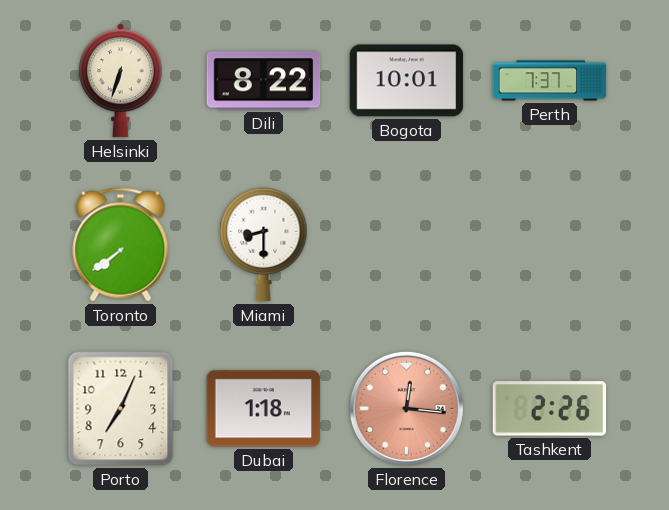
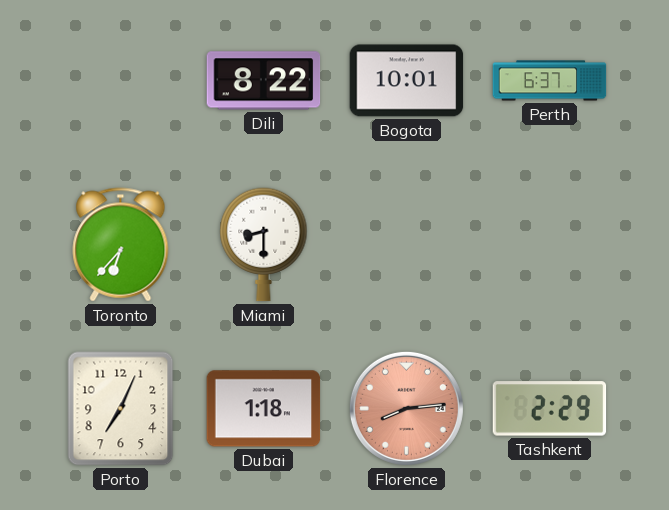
Helsinki: 6:33 -> none
Perth: 7:37 -> 6:37
Toronto: 7:39 -> 6:37
Florence: 12:16 -> 8:14
Tashkent: 2:26 -> 2:29
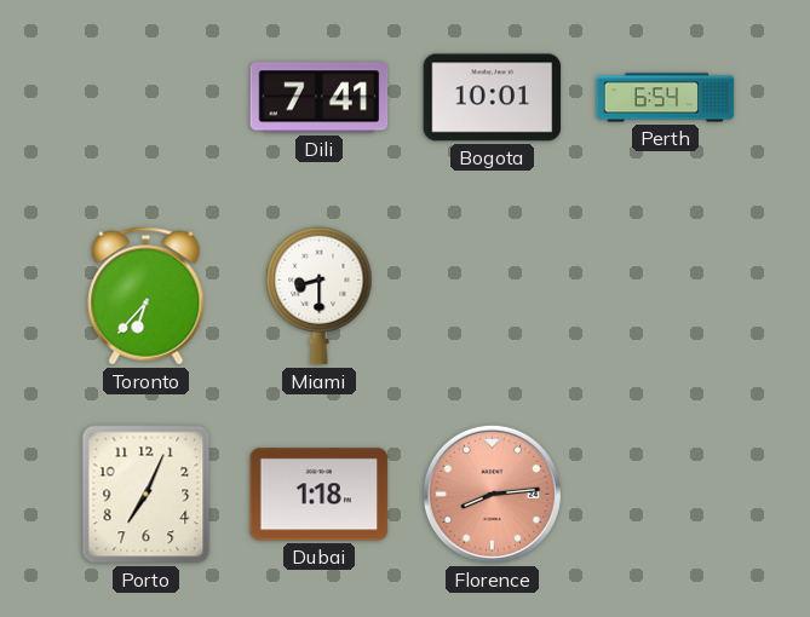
Dili: 8:22 -> 7:41
Perth: 6:37 -> 6:54
Tashkent: 2:29 -> none
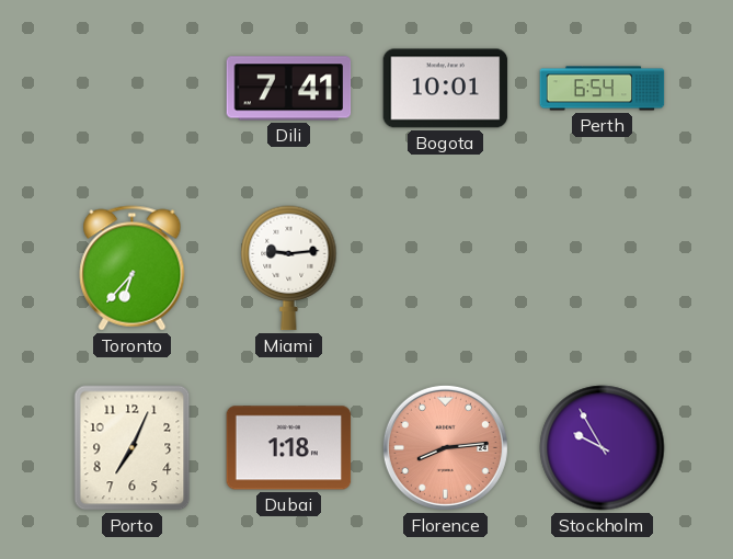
Miami: 8:30 -> 9:14
Stockholm: none -> 9:55
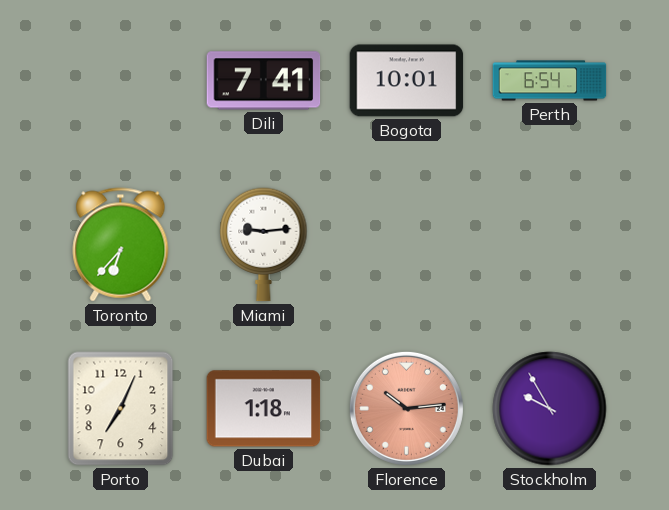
Florence: 8:14 -> 10:14
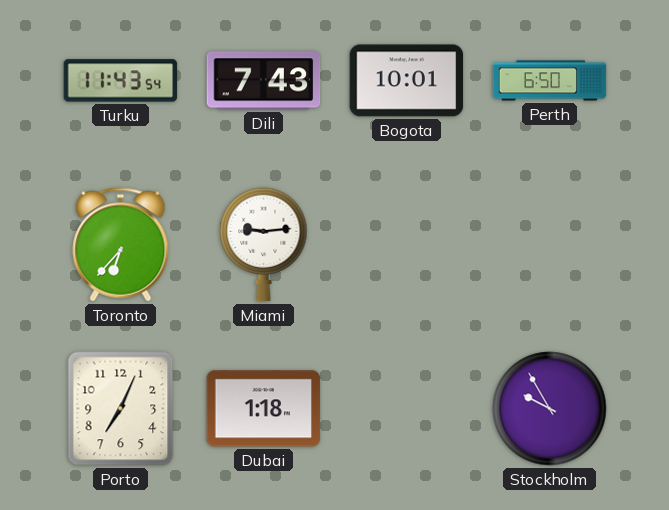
Turku: none -> 11:43
Dili: 7:41 -> 7:43
Perth: 6:54 -> 6:50
Florence: 10:14 -> none
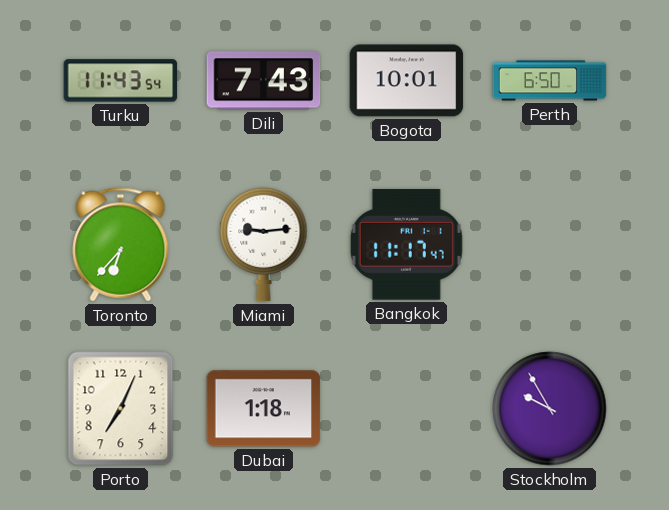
Bangkok: none -> 11:17
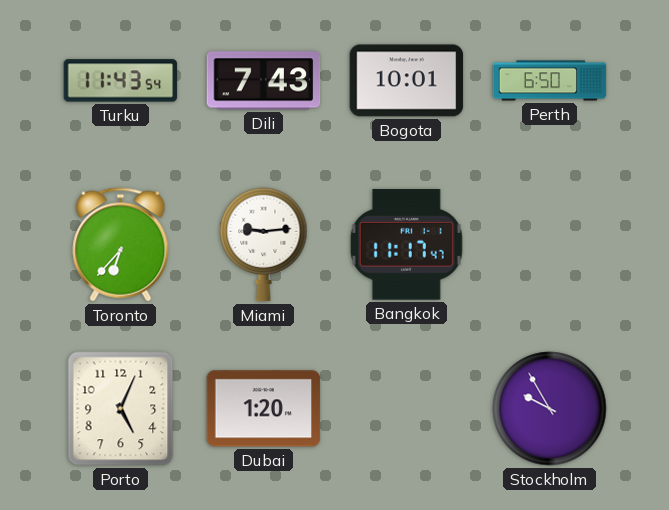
Porto: 7:04 -> 5:04
Dubai: 1:18 -> 1:20
